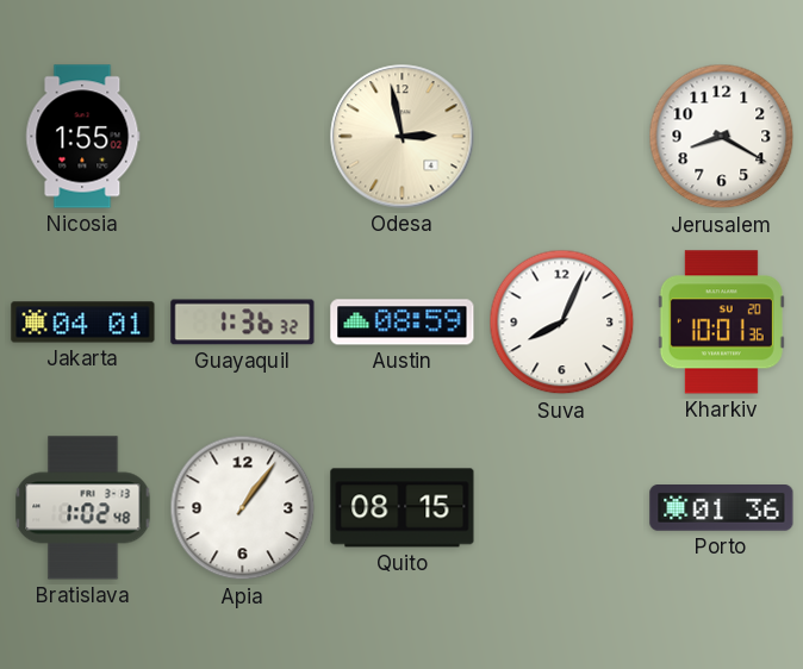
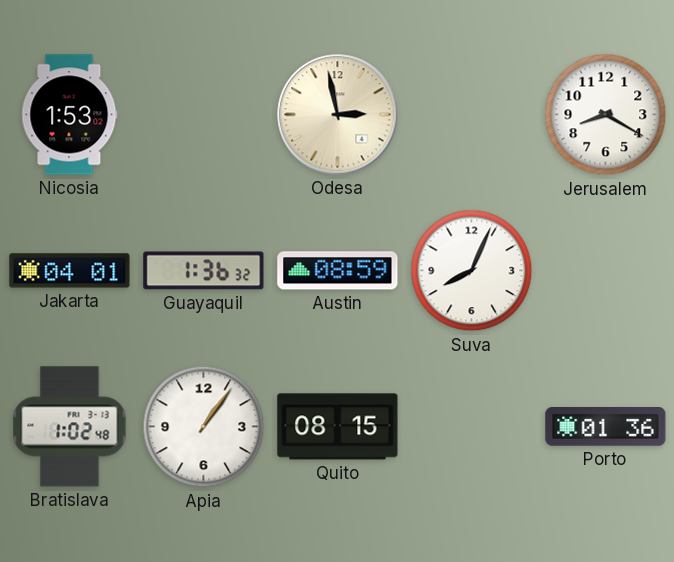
Nicosia: 1:55 -> 1:53
Kharkiv: 10:01 -> none
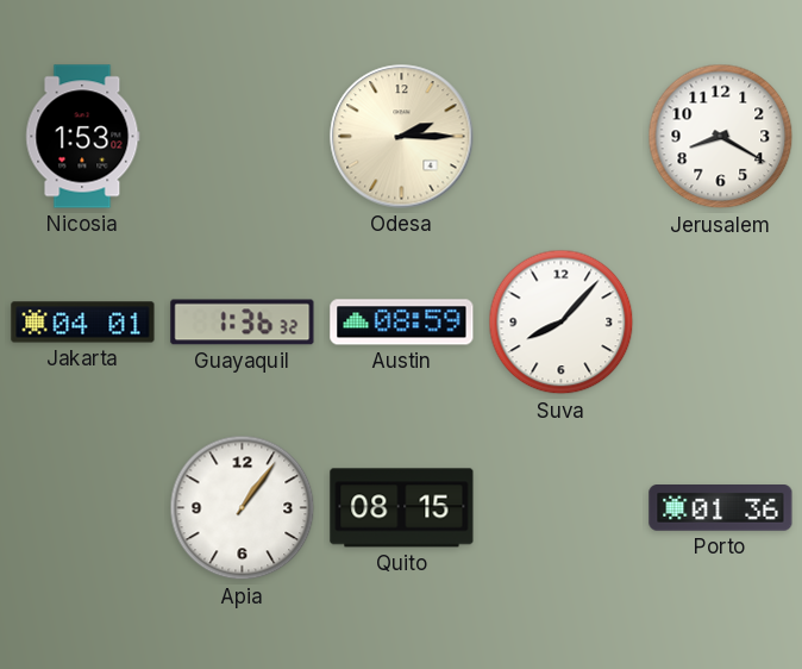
Odesa: 2:58 -> 2:15
Suva: 8:04 -> 8:07
Bratislava: 1:02 -> none
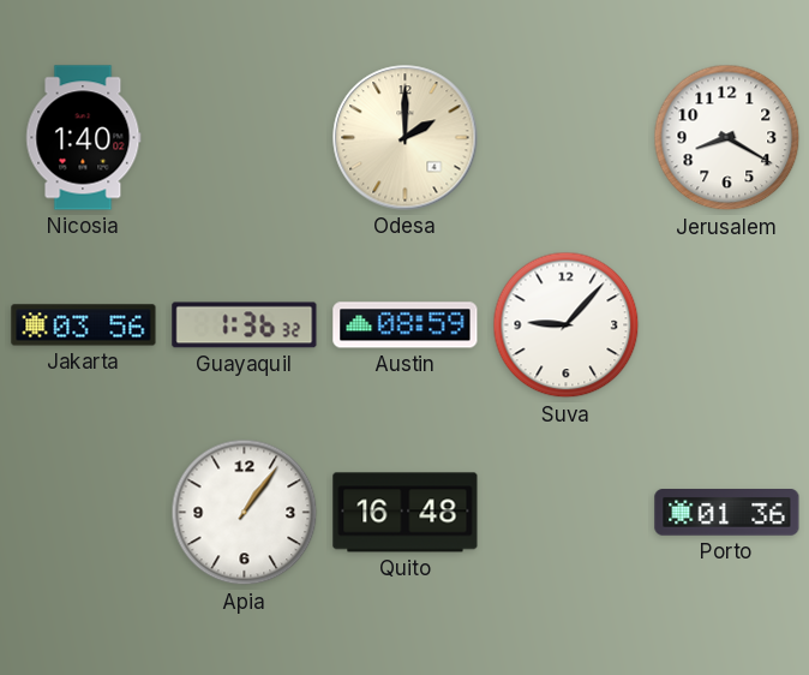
Nicosia: 1:53 -> 1:40
Odesa: 2:15 -> 2:00
Jakarta: 04:01 -> 03:56
Suva: 8:07 -> 9:07
Quito: 08:15 -> 16:48
